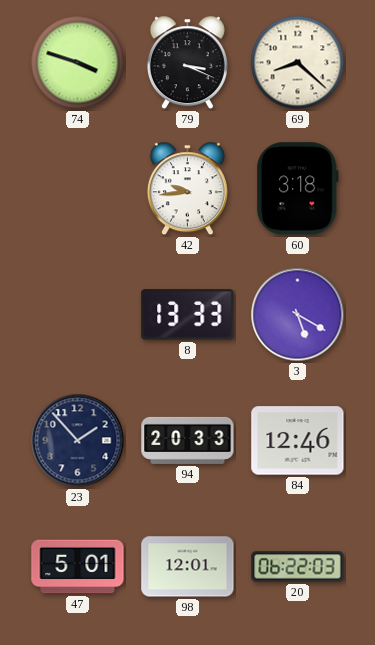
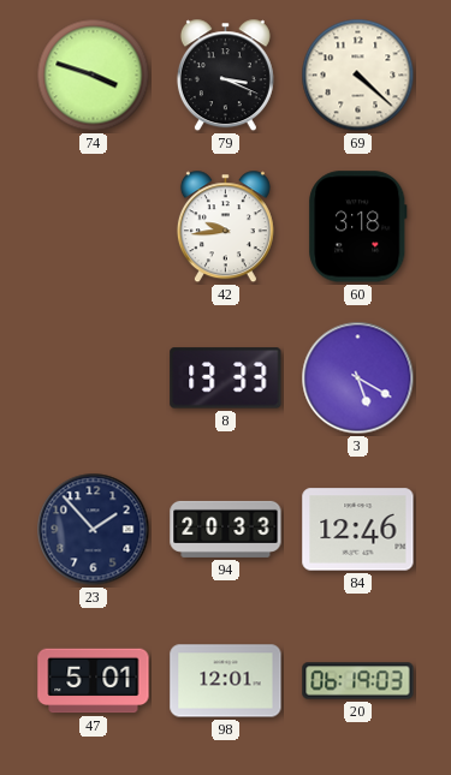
69: 8:22 -> 4:22
20: 06:22 -> 06:19
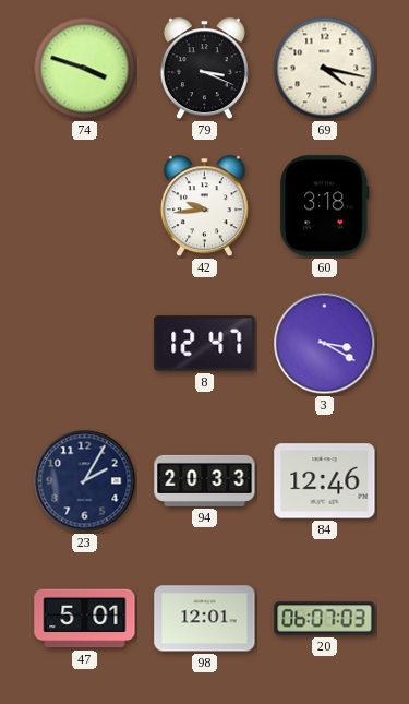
69: 4:22 -> 4:17
8: 13:33 -> 12:47
3: 5:20 -> 3:20
23: 1:53 -> 2:05
20: 06:19 -> 06:07
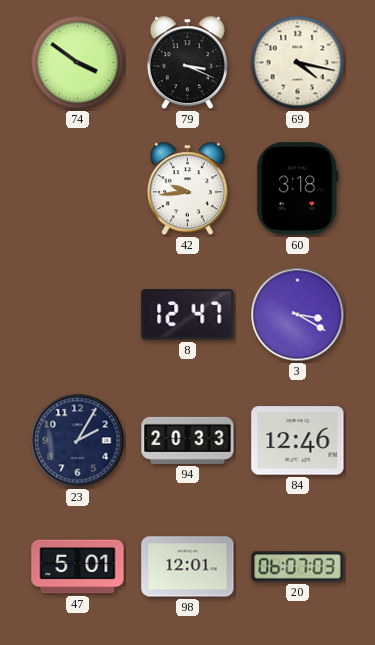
74: 3:48 -> 3:51
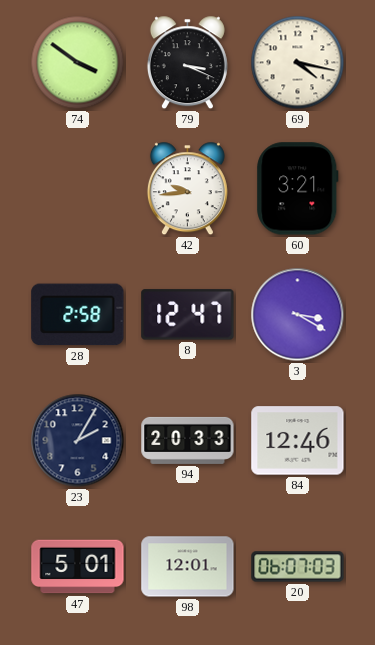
60: 3:18 -> 3:21
28: none -> 2:58
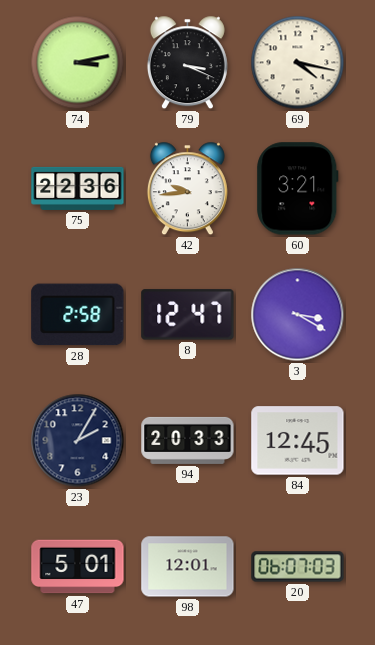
74: 3:51 -> 3:13
75: none -> 22:36
84: 12:46 -> 12:45
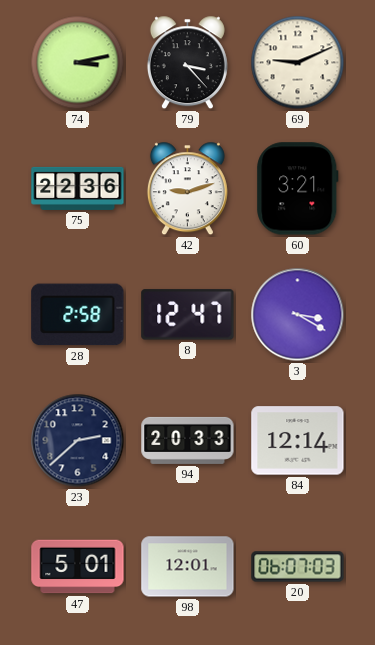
79: 3:19 -> 3:23
69: 4:17 -> 9:11
42: 9:44 -> 9:12
23: 2:05 -> 2:38
84: 12:45 -> 12:14
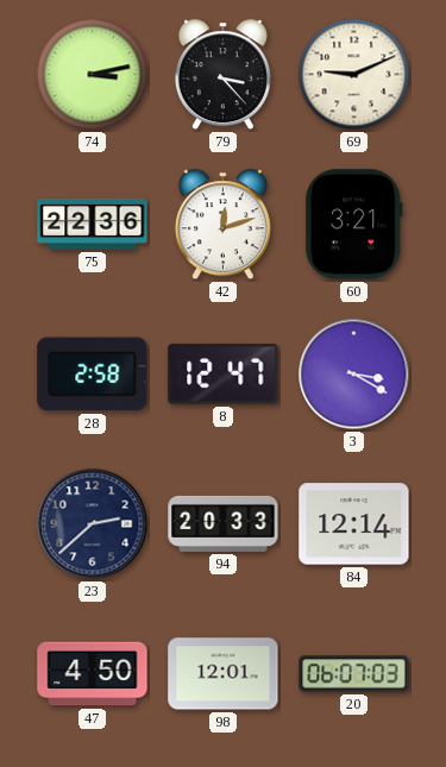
42: 9:12 -> 12:12
47: 5:01 -> 4:50
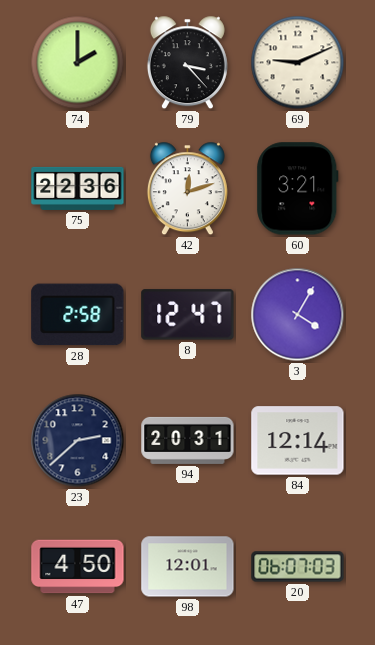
74: 3:13 -> 2:00
3: 3:20 -> 4:05
94: 20:33 -> 20:31
